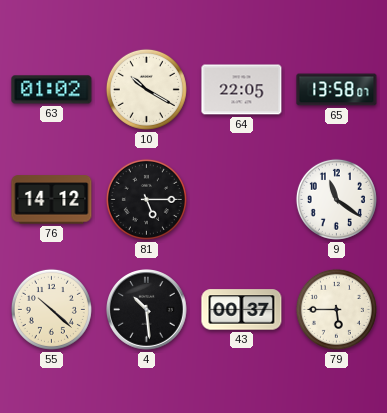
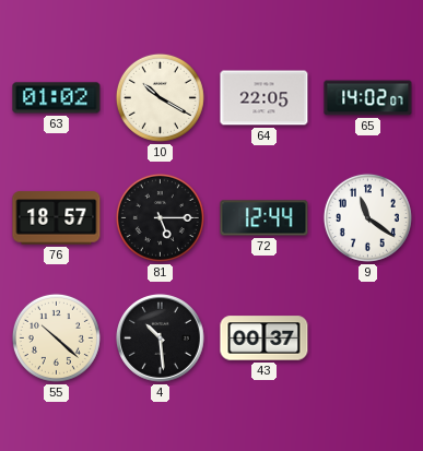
65: 13:58 -> 14:02
76: 14:12 -> 18:57
72: none -> 12:44
79: 5:45 -> none
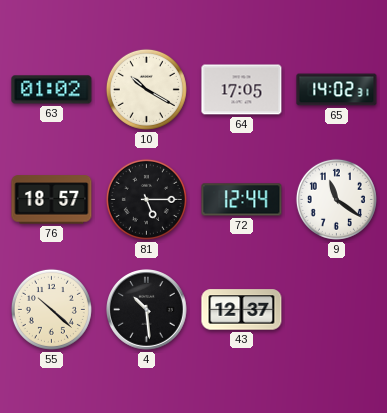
64: 22:05 -> 17:05
65: 14:02:07 -> 14:02:31
43: 00:37 -> 12:37
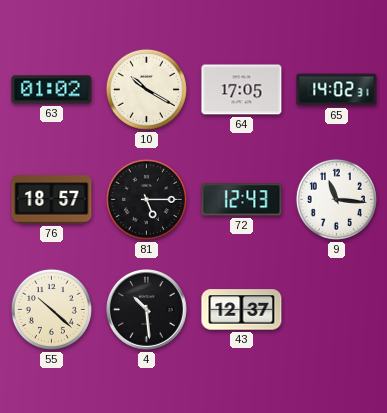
72: 12:44 -> 12:43
9: 11:21 -> 11:16
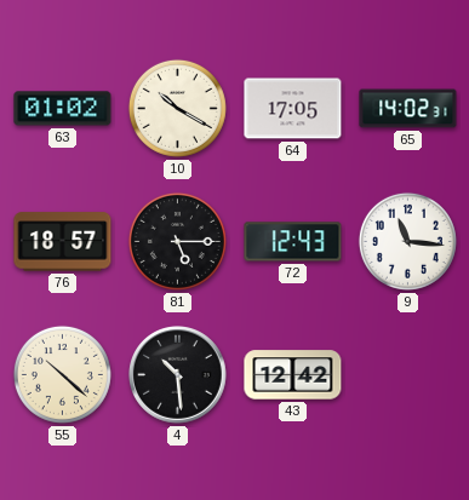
43: 12:37 -> 12:42
